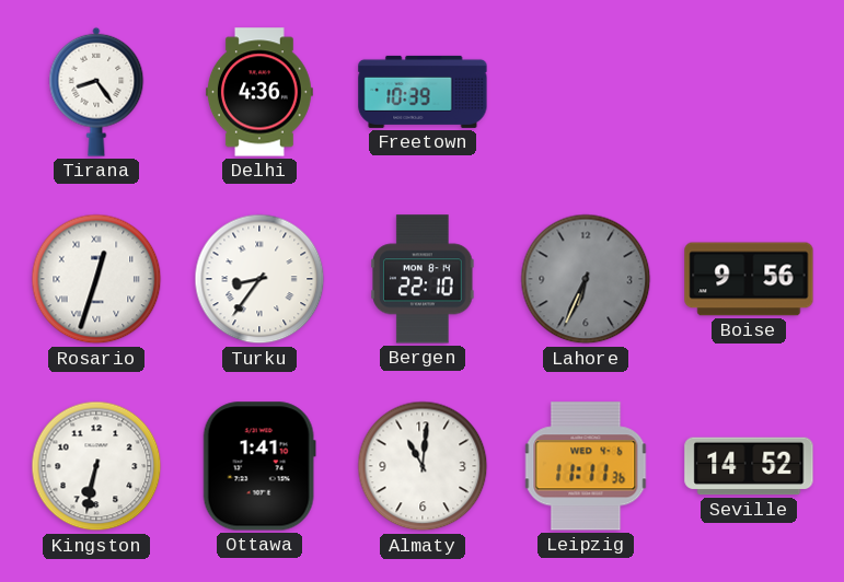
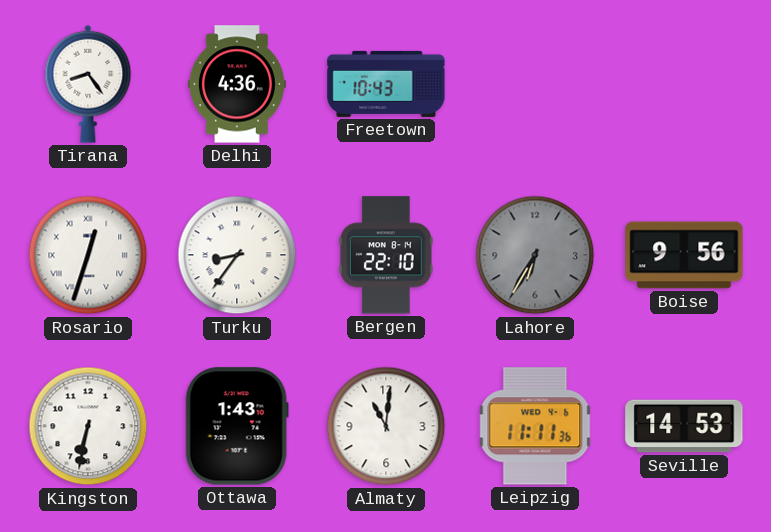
Freetown: 10:39 -> 10:43
Lahore: 6:34 -> 6:35
Ottawa: 1:41 -> 1:43
Seville: 14:52 -> 14:53
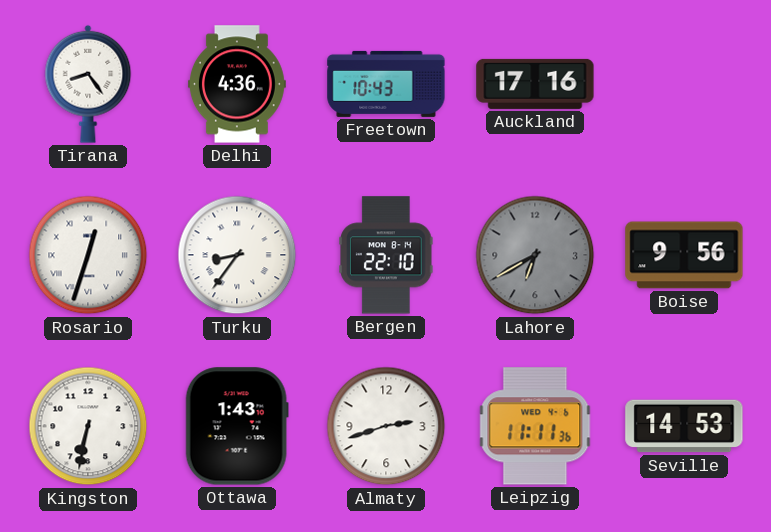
Auckland: none -> 17:16
Lahore: 6:35 -> 6:40
Almaty: 11:01 -> 2:42
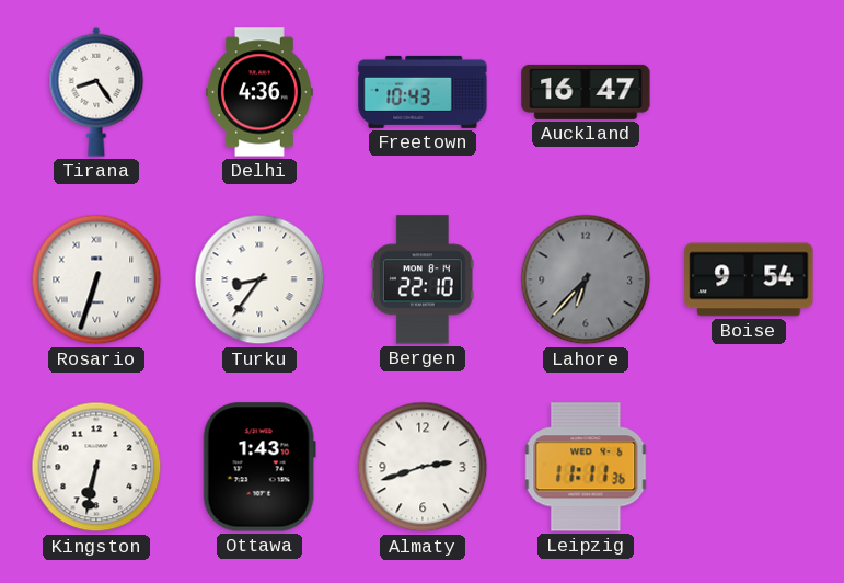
Auckland: 17:16 -> 16:47
Rosario: 12:33 -> 6:33
Lahore: 6:40 -> 6:37
Boise: 9:56 -> 9:54
Seville: 14:53 -> none
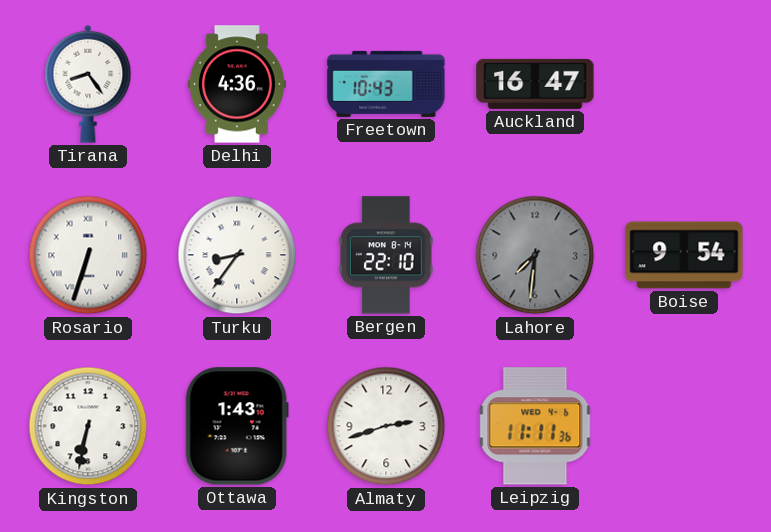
Lahore: 6:37 -> 7:31
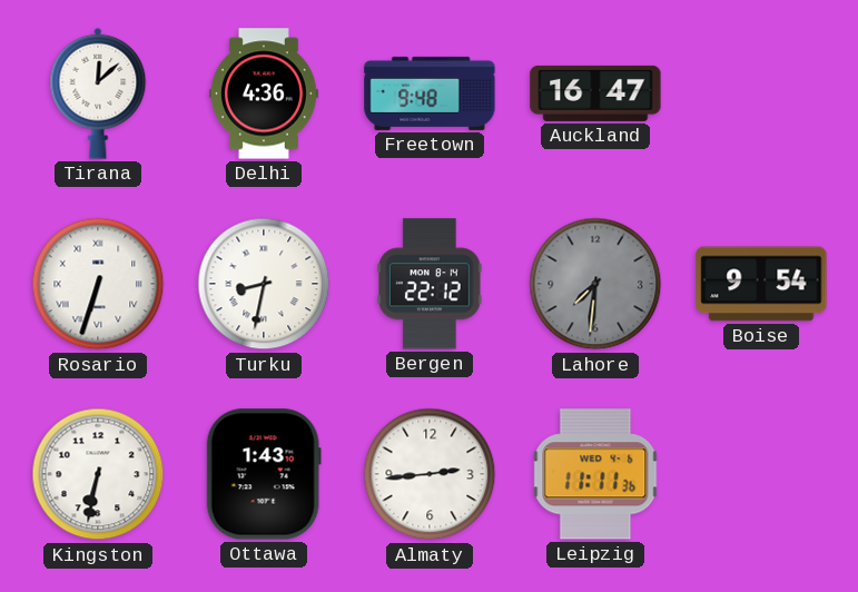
Tirana: 8:24 -> 12:08
Freetown: 10:43 -> 9:48
Turku: 8:36 -> 8:32
Bergen: 22:10 -> 22:12
Almaty: 2:42 -> 2:44
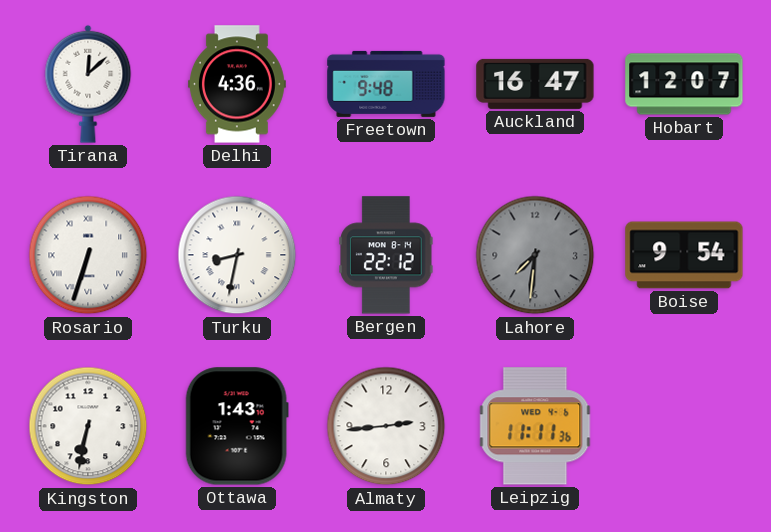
Hobart: none -> 12:07
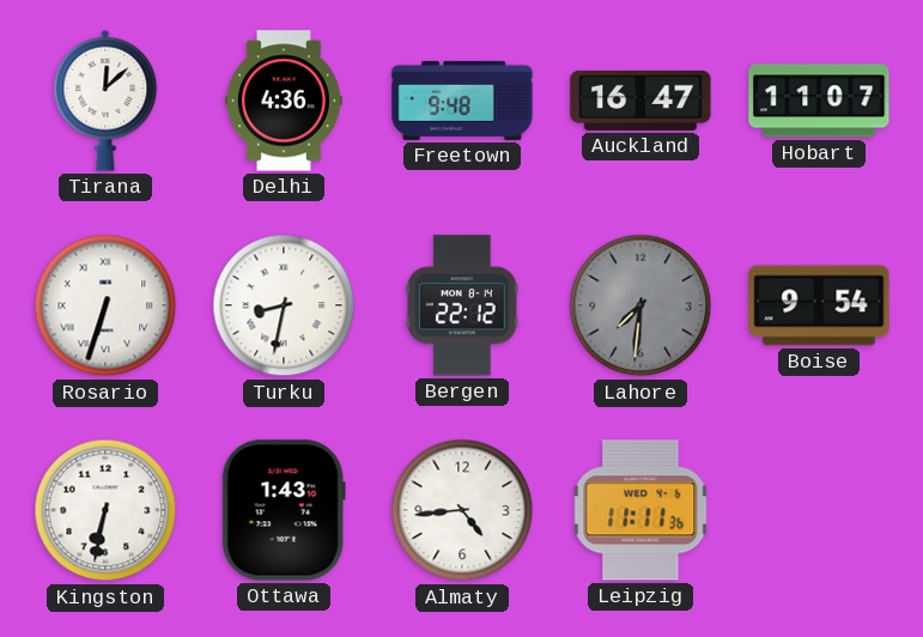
Hobart: 12:07 -> 11:07
Almaty: 2:44 -> 4:44
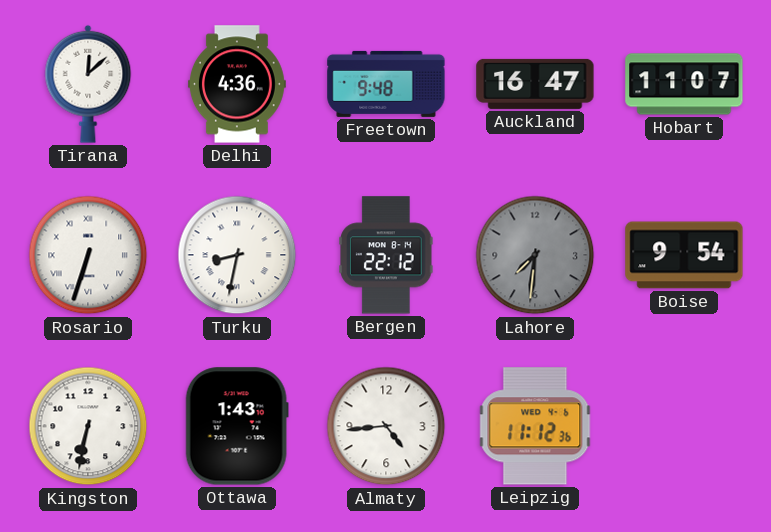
Leipzig: 11:11 -> 11:12
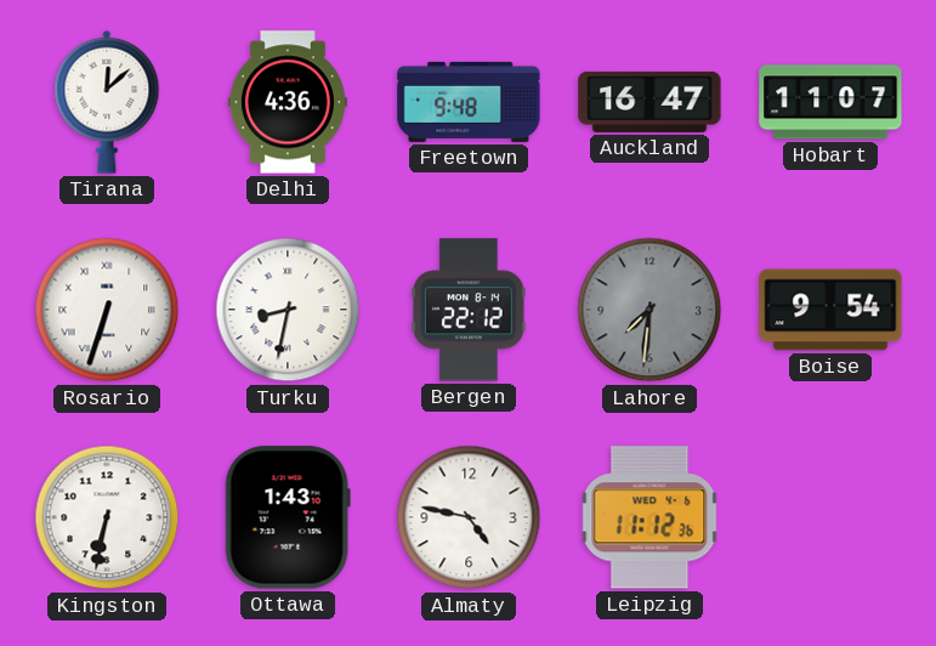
Almaty: 4:44 -> 4:47
